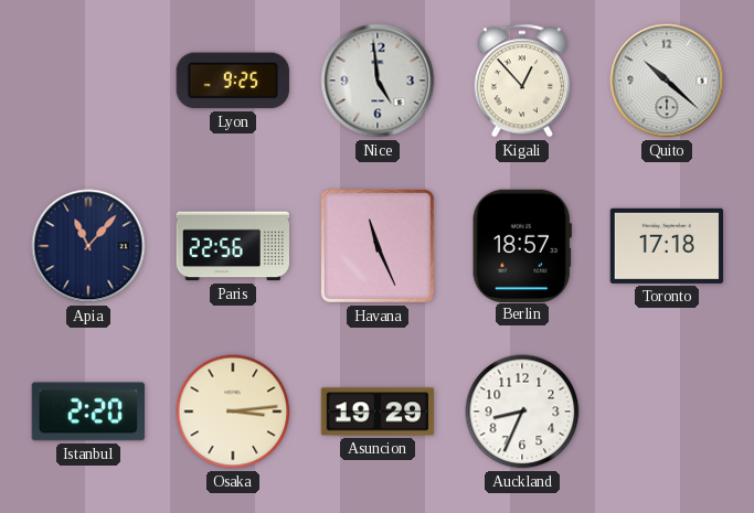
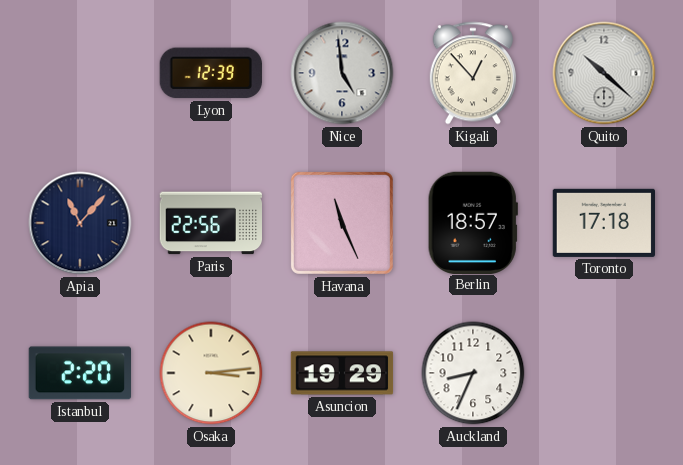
Lyon: 9:25 -> 12:39
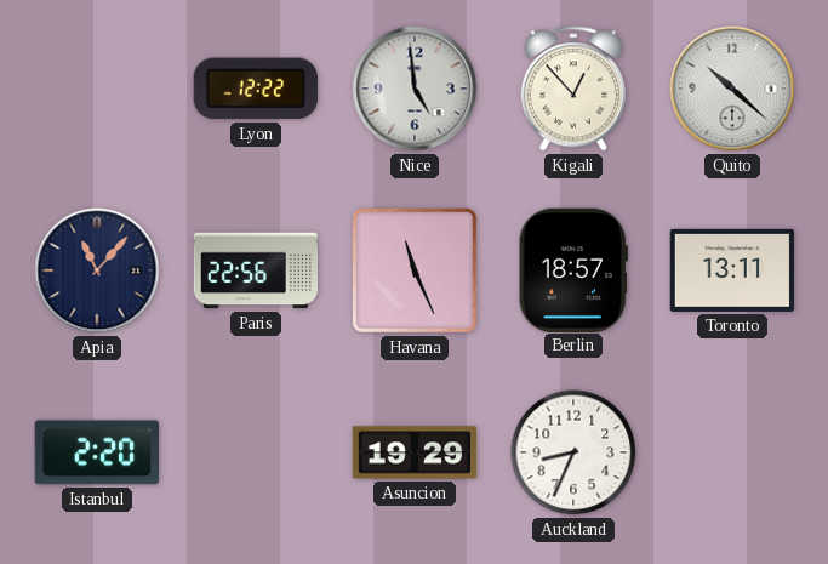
Lyon: 12:39 -> 12:22
Toronto: 17:18 -> 13:11
Osaka: 3:14 -> none
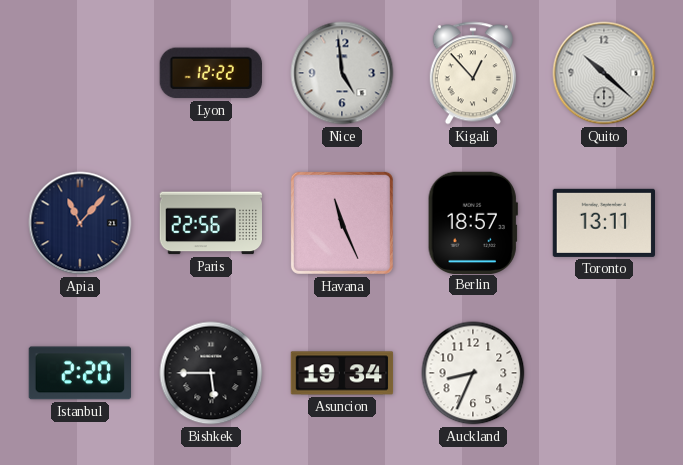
Bishkek: none -> 5:45
Asuncion: 19:29 -> 19:34
